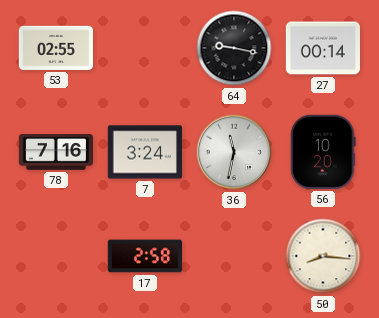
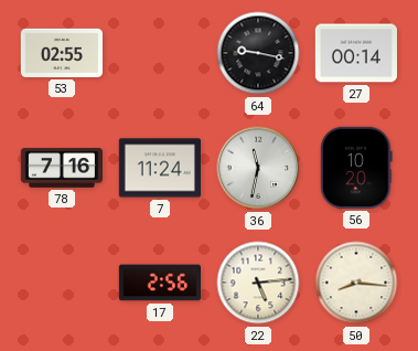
7: 3:24 -> 11:24
17: 2:58 -> 2:56
22: none -> 5:14
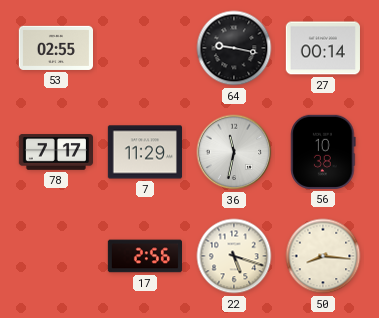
78: 7:16 -> 7:17
7: 11:24 -> 11:29
56: 10:20 -> 10:38
22: 5:14 -> 5:18
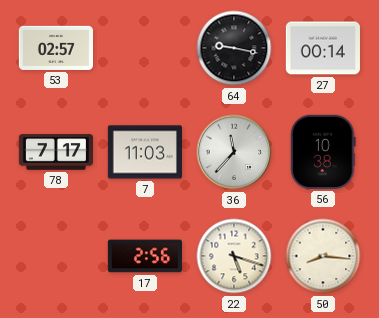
53: 02:55 -> 02:57
7: 11:29 -> 11:03
36: 11:32 -> 11:37
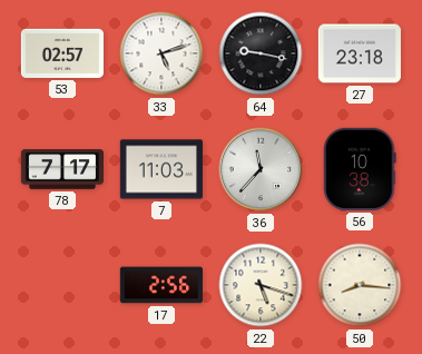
33: none -> 5:12
27: 00:14 -> 23:18
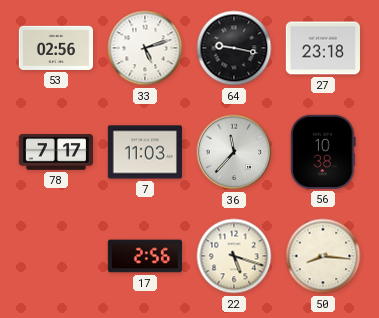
53: 02:57 -> 02:56
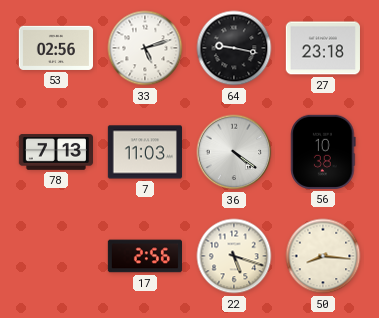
78: 7:17 -> 7:13
36: 11:37 -> 4:21
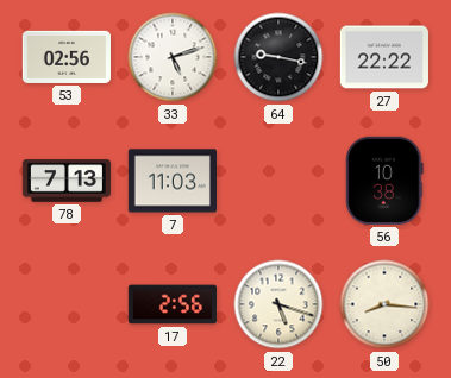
27: 23:18 -> 22:22
36: 4:21 -> none
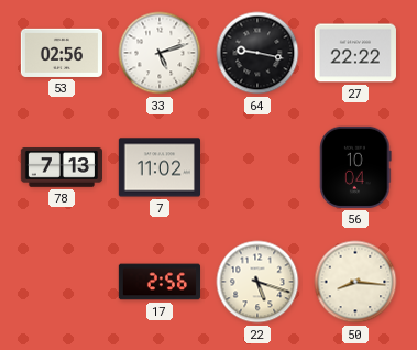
7: 11:03 -> 11:02
56: 10:38 -> 10:04
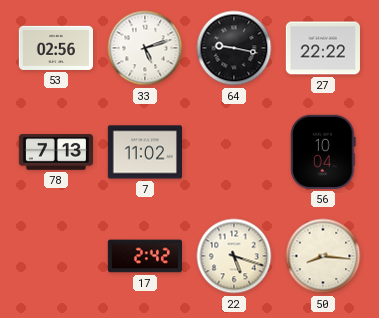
17: 2:56 -> 2:42
